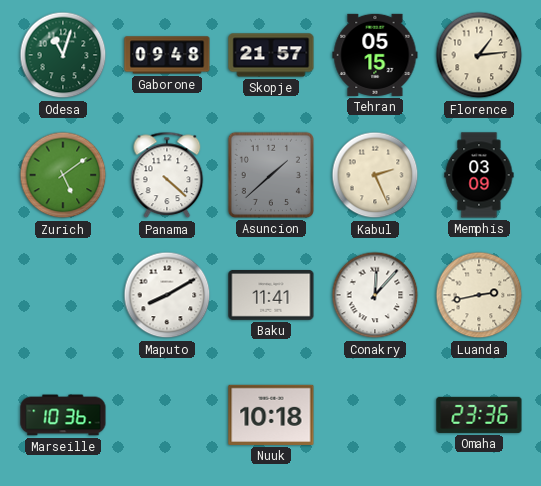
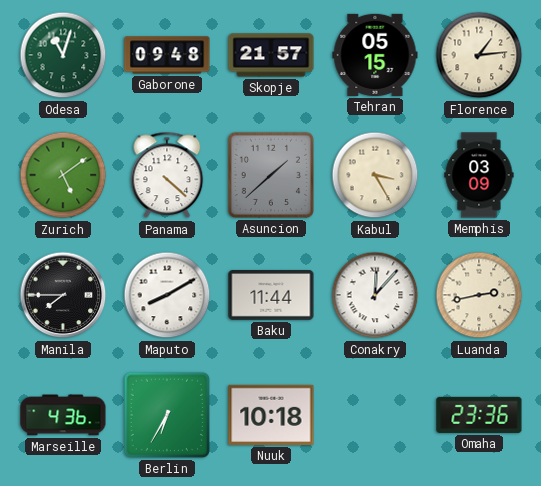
Kabul: 2:26 -> 3:25
Manila: none -> 7:45
Baku: 11:41 -> 11:44
Marseille: 10:36 -> 4:36
Berlin: none -> 6:35
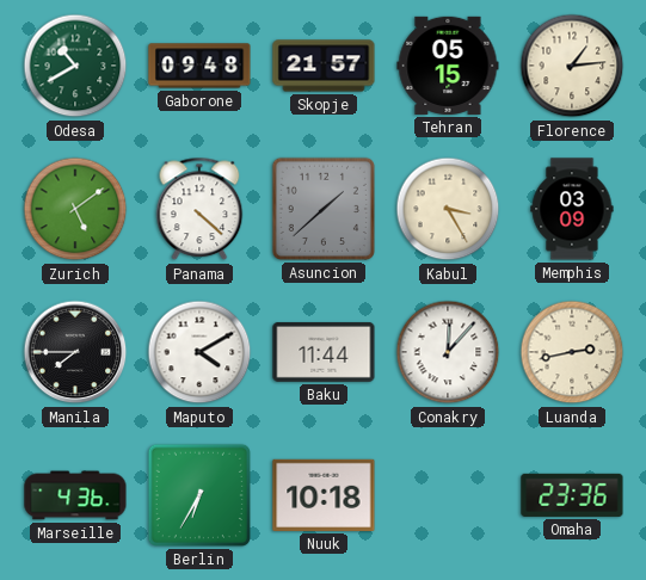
Odesa: 11:03 -> 10:40
Maputo: 8:10 -> 4:10
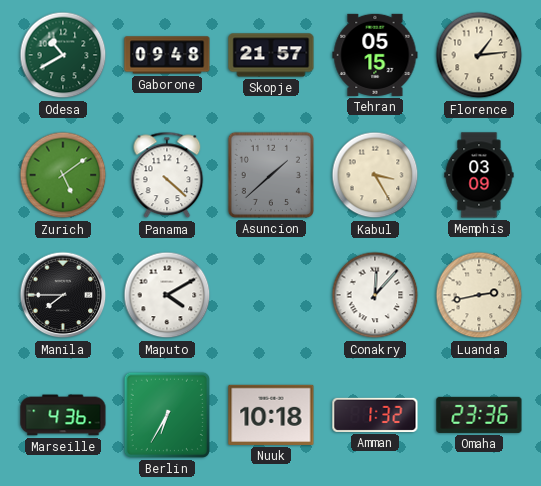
Baku: 11:44 -> none
Amman: none -> 1:32
